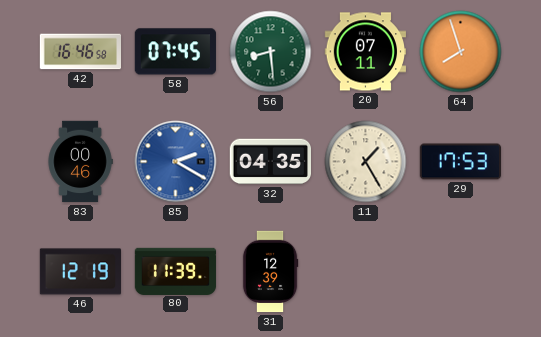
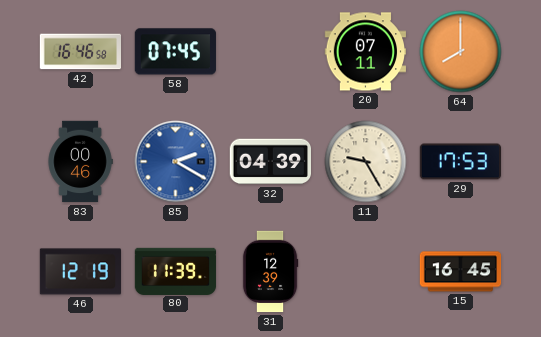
56: 8:29 -> none
64: 7:57 -> 8:00
32: 04:35 -> 04:39
11: 1:25 -> 9:25
15: none -> 16:45
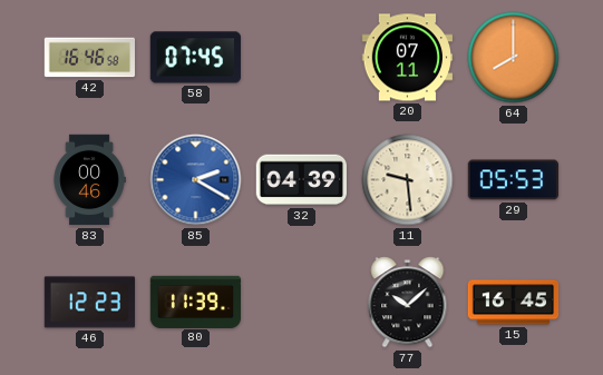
11: 9:25 -> 9:29
29: 17:53 -> 05:53
46: 12:19 -> 12:23
31: 12:39 -> none
77: none -> 10:08
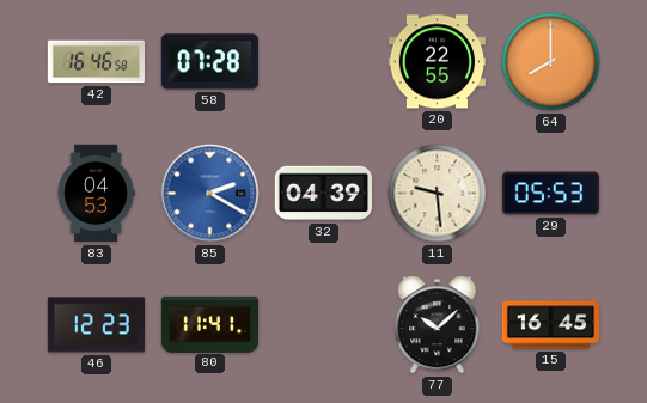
58: 07:45 -> 07:28
20: 07:11 -> 22:55
83: 00:46 -> 04:53
80: 11:39 -> 11:41
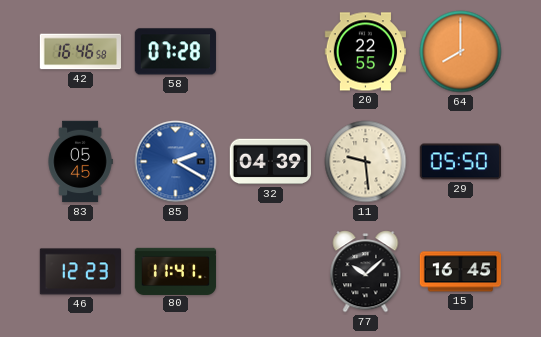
83: 04:53 -> 05:45
29: 05:53 -> 05:50
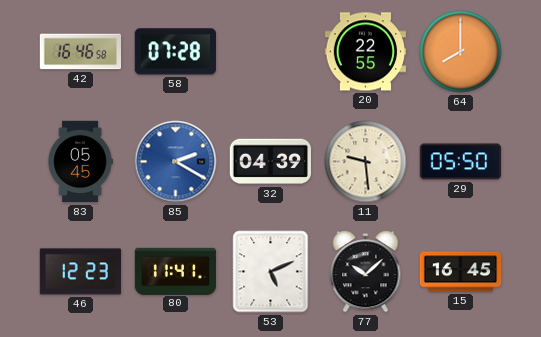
53: none -> 5:11
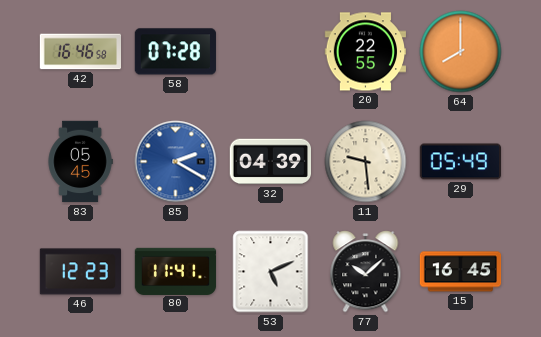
29: 05:50 -> 05:49
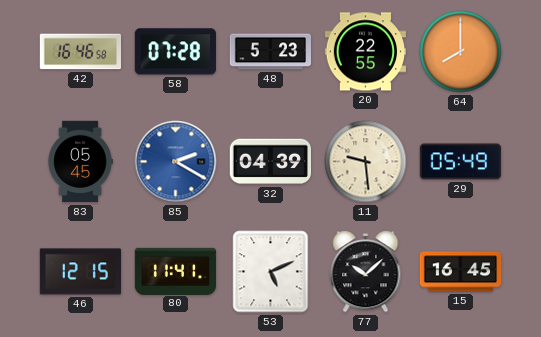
48: none -> 5:23
46: 12:23 -> 12:15
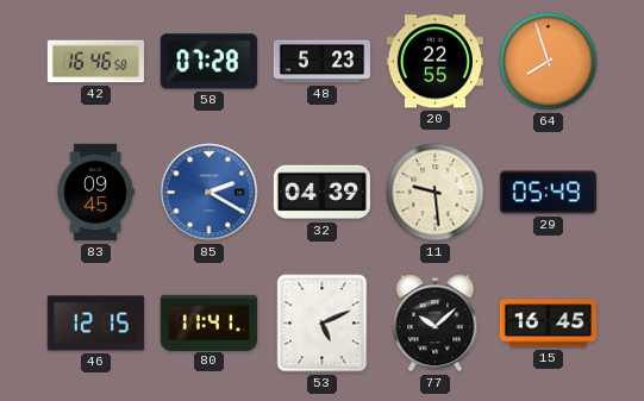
64: 8:00 -> 7:57
83: 05:45 -> 09:45
